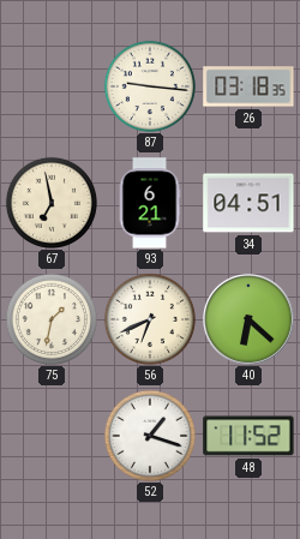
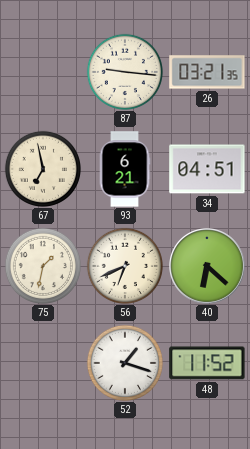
26: 03:18 -> 03:21
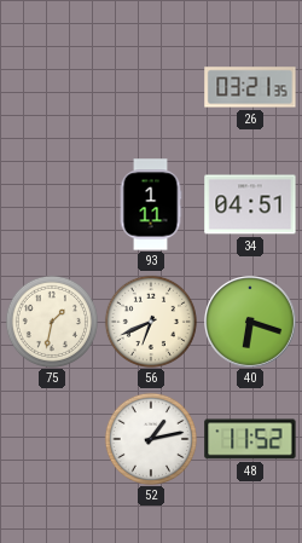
87: 9:16 -> none
67: 6:58 -> none
93: 6:21 -> 1:11
40: 6:22 -> 6:18
52: 1:18 -> 1:13
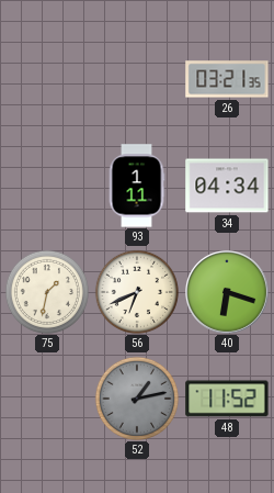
34: 04:51 -> 04:34
52 dial: white -> grey
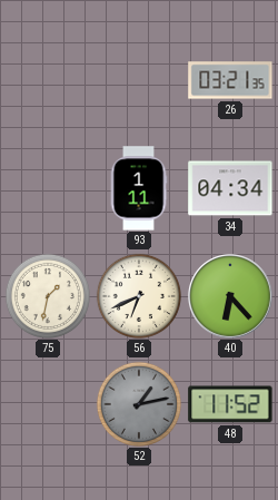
40: 6:18 -> 6:23
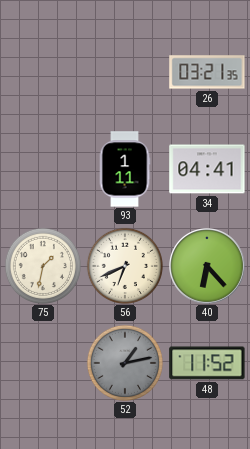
34: 04:34 -> 04:41
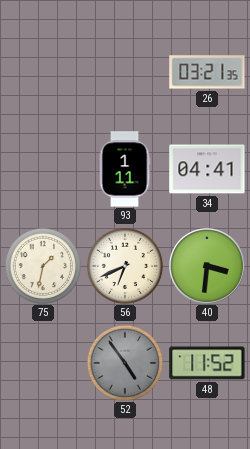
40: 6:23 -> 3:31
52: 1:13 -> 4:54
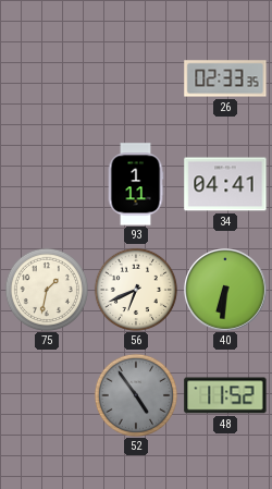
26: 03:21 -> 02:33
40: 3:31 -> 6:31
